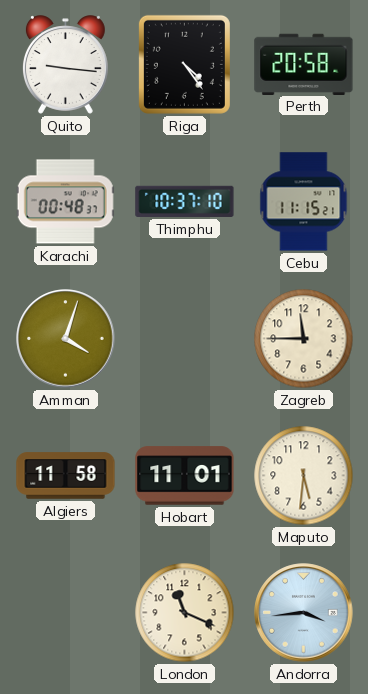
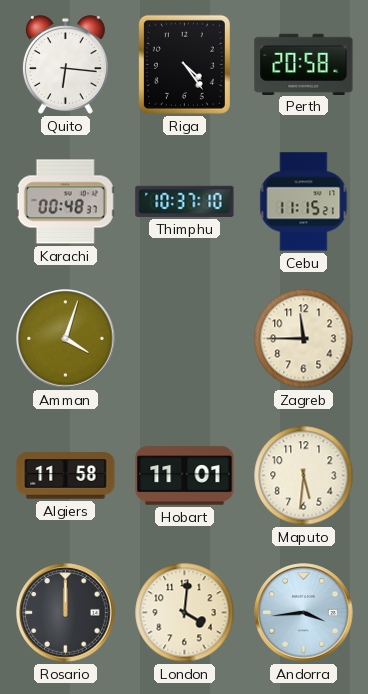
Quito: 9:16 -> 6:16
Rosario: none -> 12:00
London: 11:19 -> 4:01
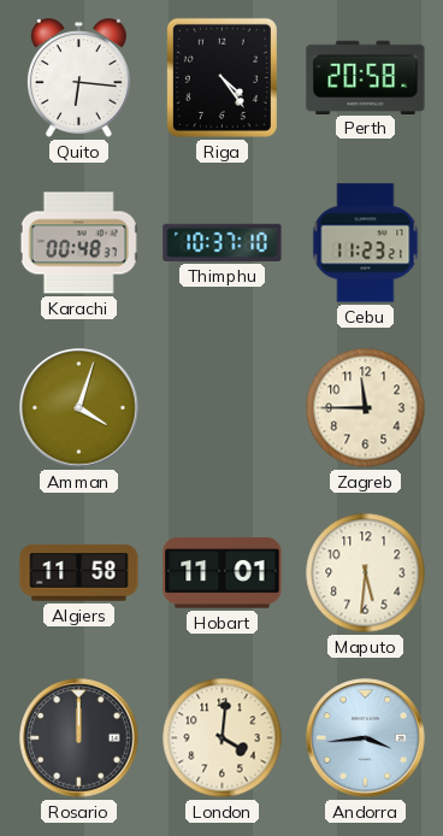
Cebu: 11:15 -> 11:23
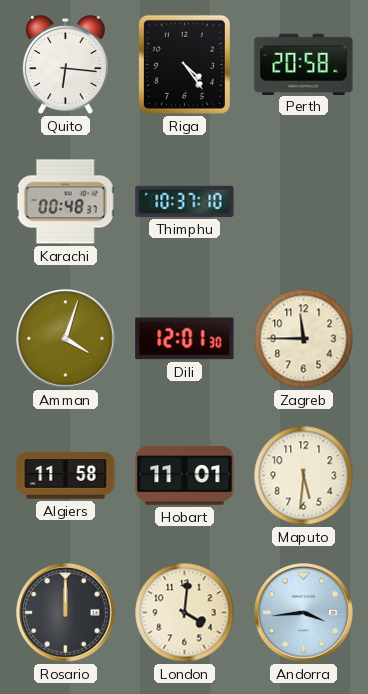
Cebu: 11:23 -> none
Dili: none -> 12:01
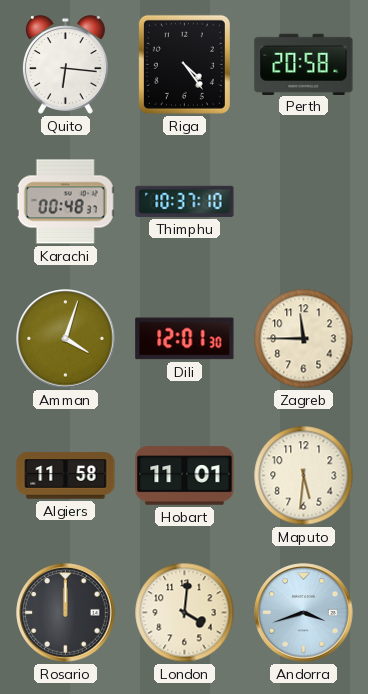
Andorra: 3:44 -> 3:42
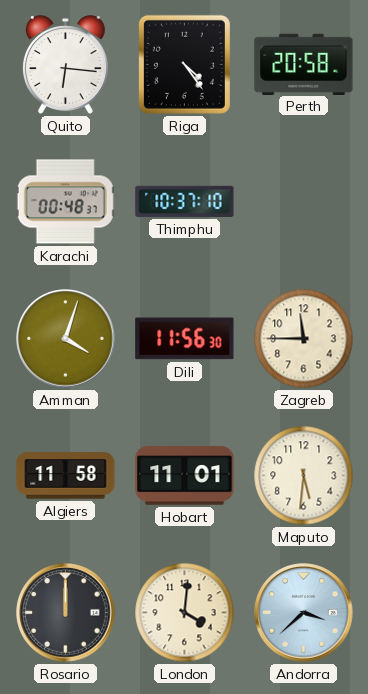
Dili: 12:01 -> 11:56
Andorra: 3:42 -> 3:38
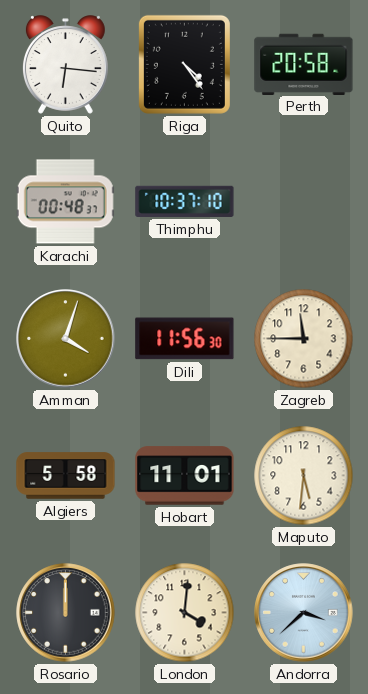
Algiers: 11:58 -> 5:58
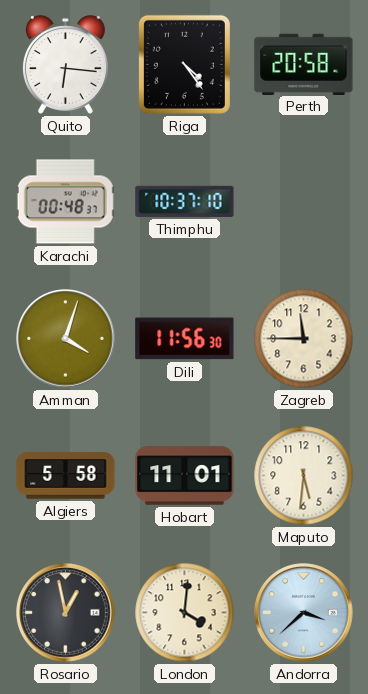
Rosario: 12:00 -> 12:58
